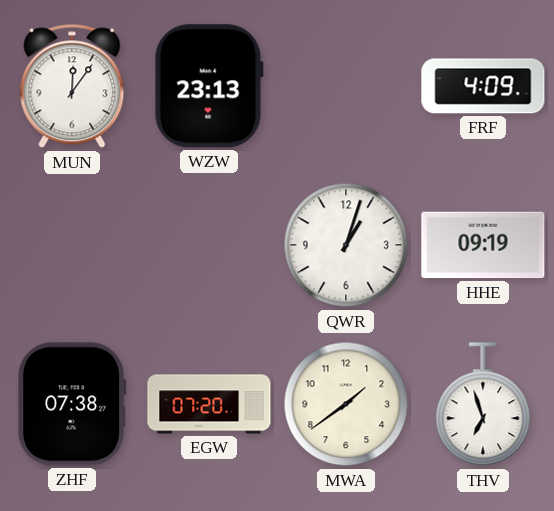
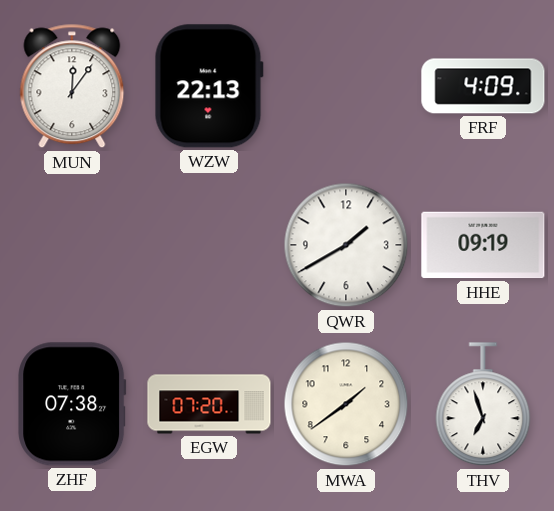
WZW: 23:13 -> 22:13
QWR: 1:03 -> 1:40
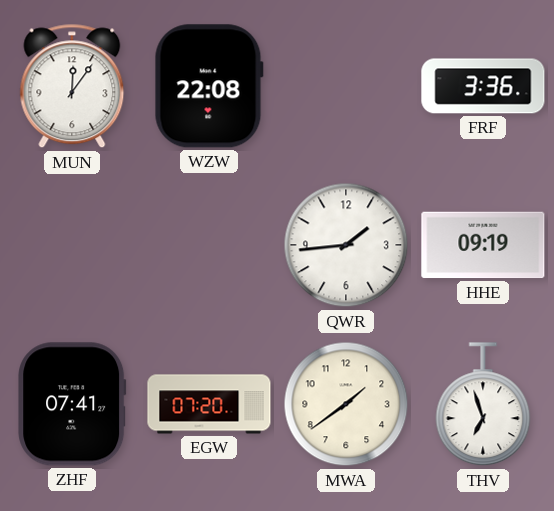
WZW: 22:13 -> 22:08
FRF: 4:09 -> 3:36
QWR: 1:40 -> 1:44
ZHF: 07:38 -> 07:41
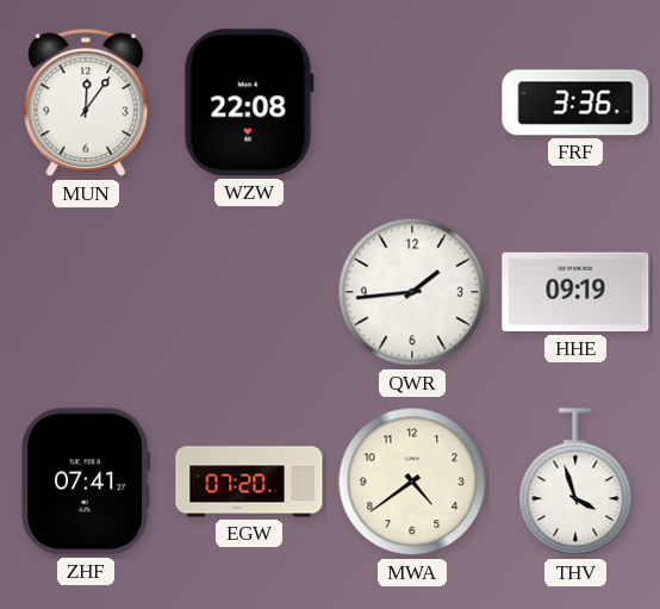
MWA: 1:39 -> 4:39
THV: 6:57 -> 3:57
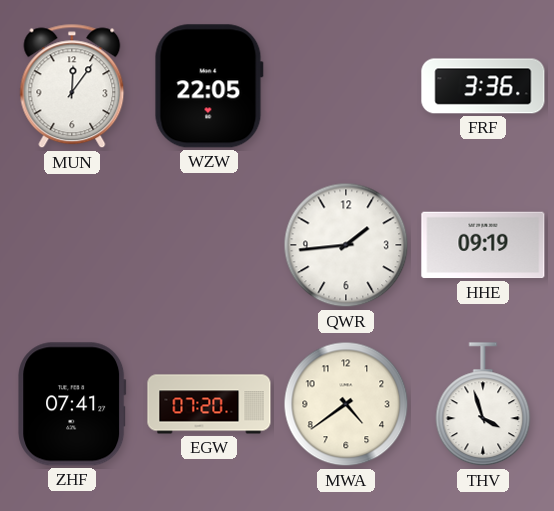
WZW: 22:08 -> 22:05
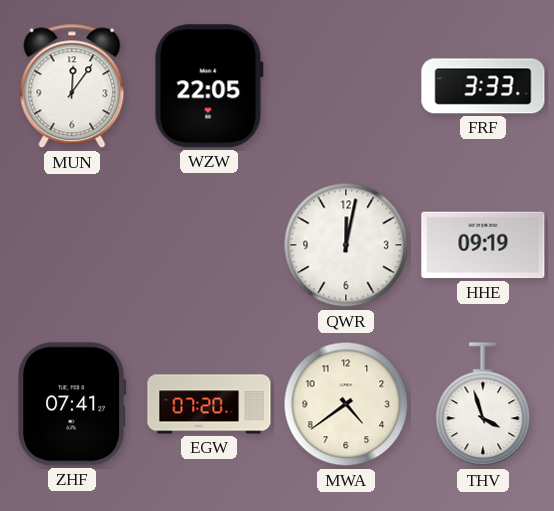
FRF: 3:36 -> 3:33
QWR: 1:44 -> 12:02
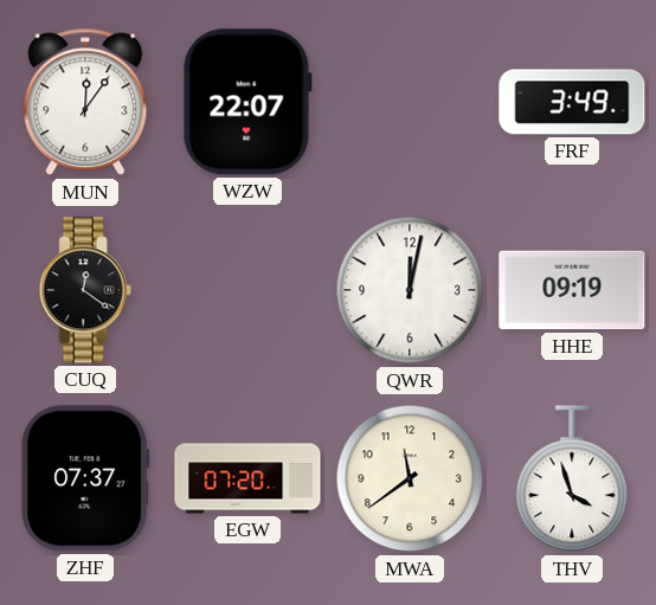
WZW: 22:05 -> 22:07
FRF: 3:33 -> 3:49
CUQ: none -> 12:21
ZHF: 07:41 -> 07:37
MWA: 4:39 -> 11:39
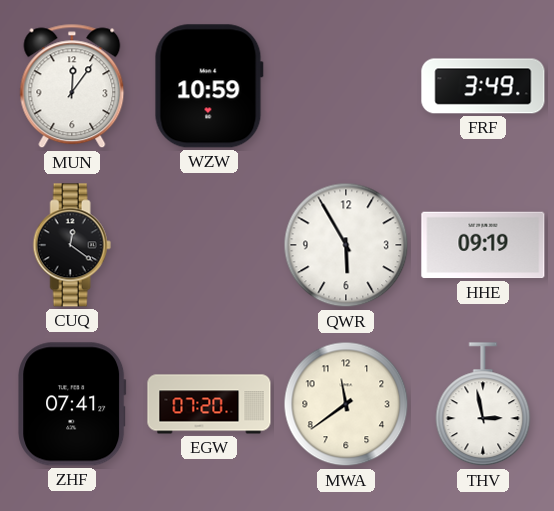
WZW: 22:07 -> 10:59
QWR: 12:02 -> 5:55
ZHF: 07:37 -> 07:41
THV: 3:57 -> 2:58
